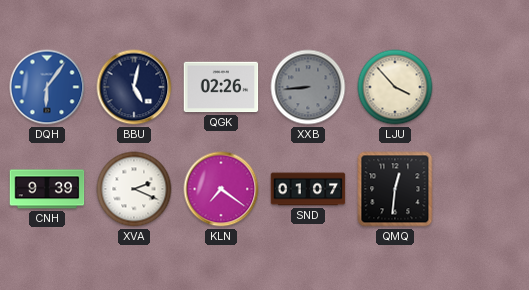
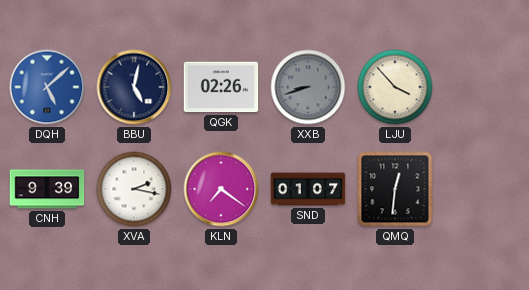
DQH: 6:06 -> 5:08
XXB: 8:44 -> 8:42
XVA: 2:19 -> 2:17
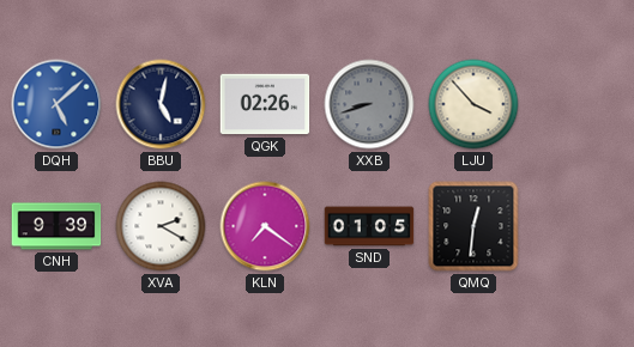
XVA: 2:17 -> 2:20
SND: 01:07 -> 01:05
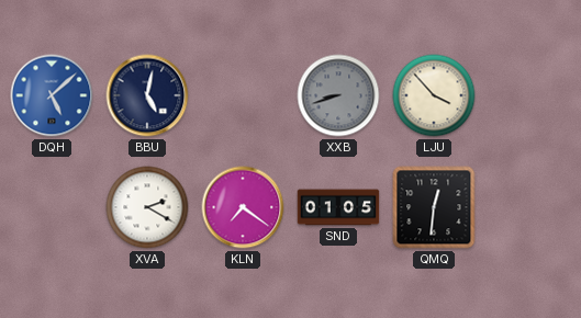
QGK: 02:26 -> none
CNH: 9:39 -> none
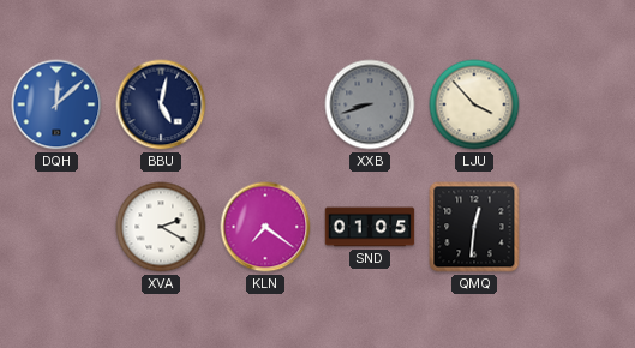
DQH: 5:08 -> 12:08
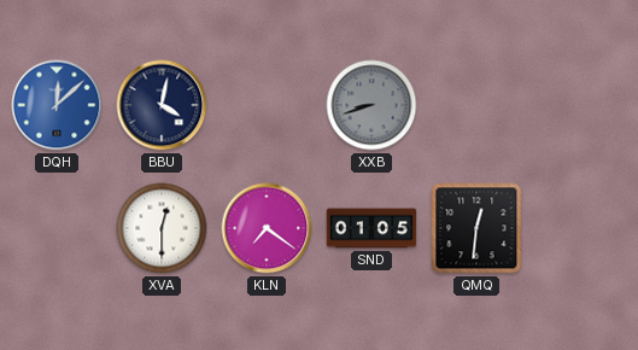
BBU: 5:02 -> 4:02
LJU: 3:53 -> none
XVA: 2:20 -> 12:30
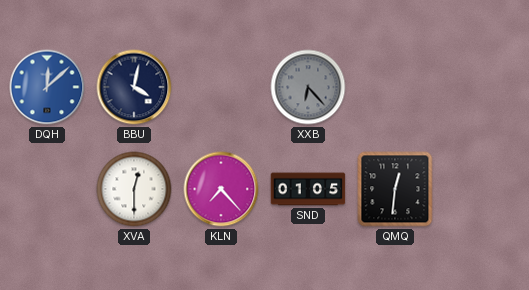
XXB: 8:42 -> 6:23
KLN: 7:21 -> 7:23
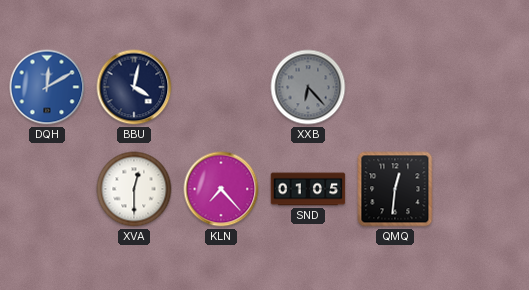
DQH: 12:08 -> 12:10
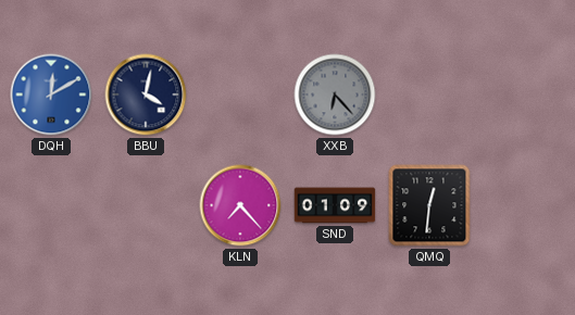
XVA: 12:30 -> none
SND: 01:05 -> 01:09
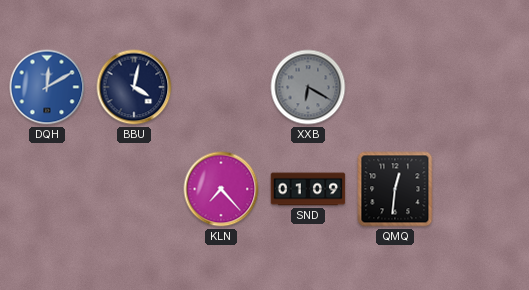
XXB: 6:23 -> 6:20
